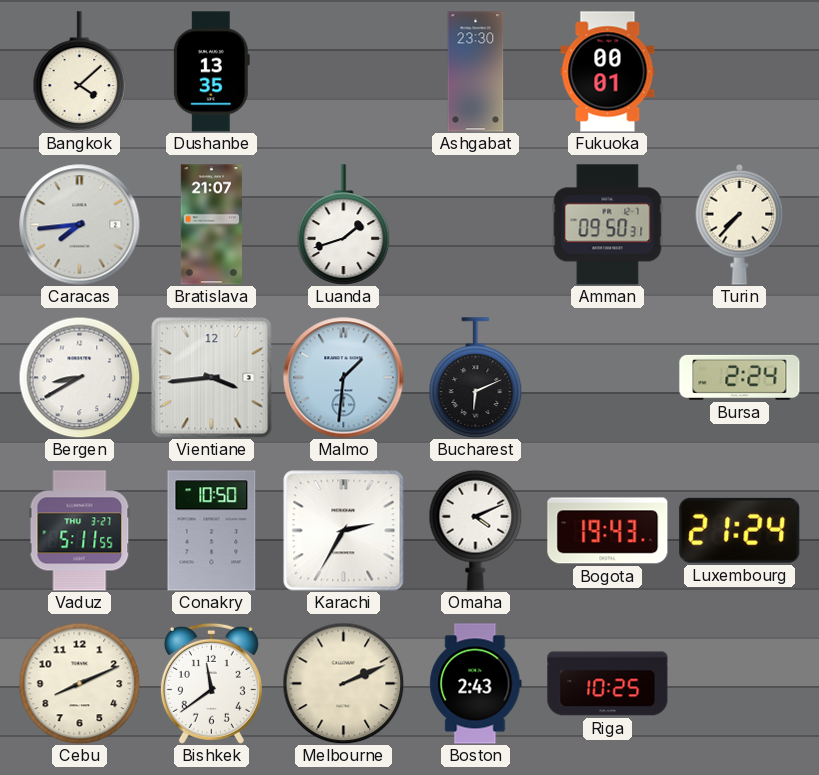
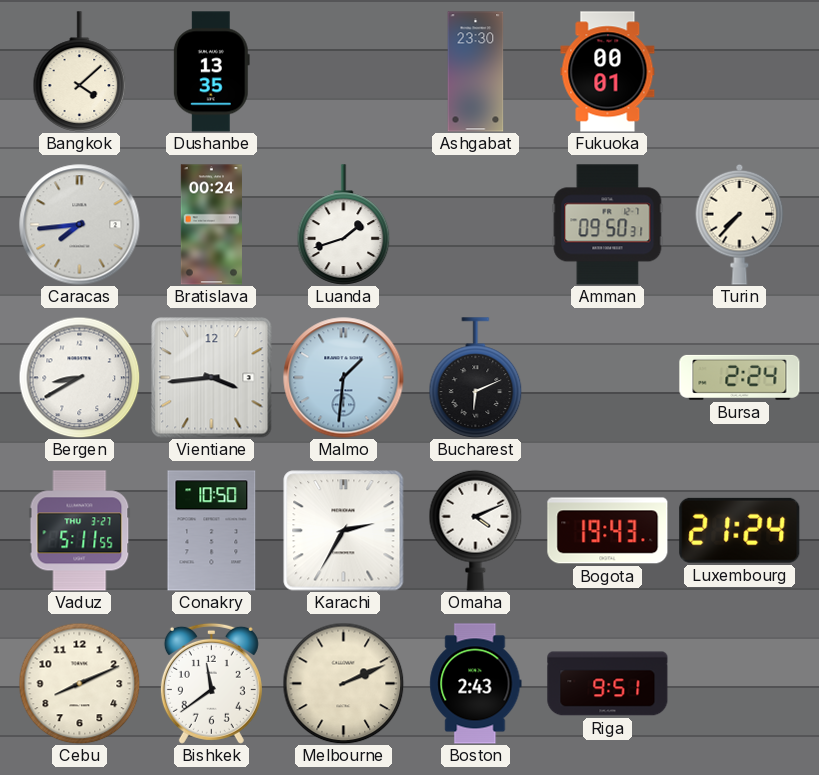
Bratislava: 21:07 -> 00:24
Riga: 10:25 -> 9:51
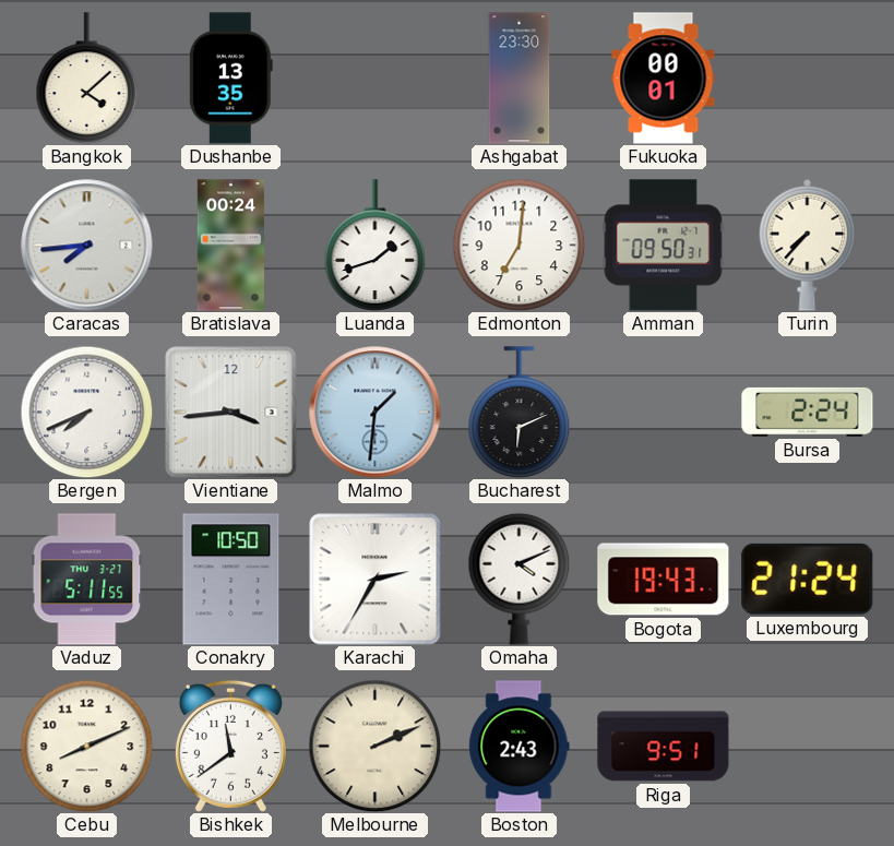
Edmonton: none -> 7:01
Bergen: 8:40 -> 7:41
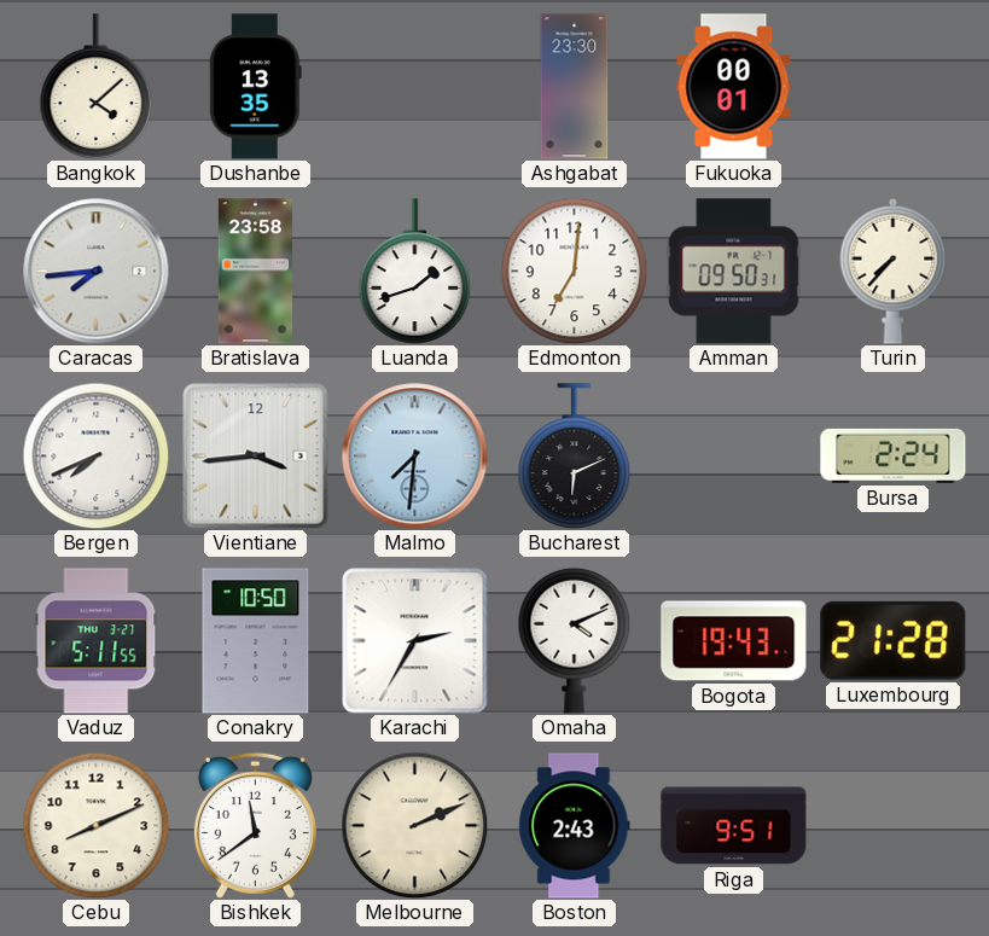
Bratislava: 00:24 -> 23:58
Malmo: 1:31 -> 7:31
Luxembourg: 21:24 -> 21:28
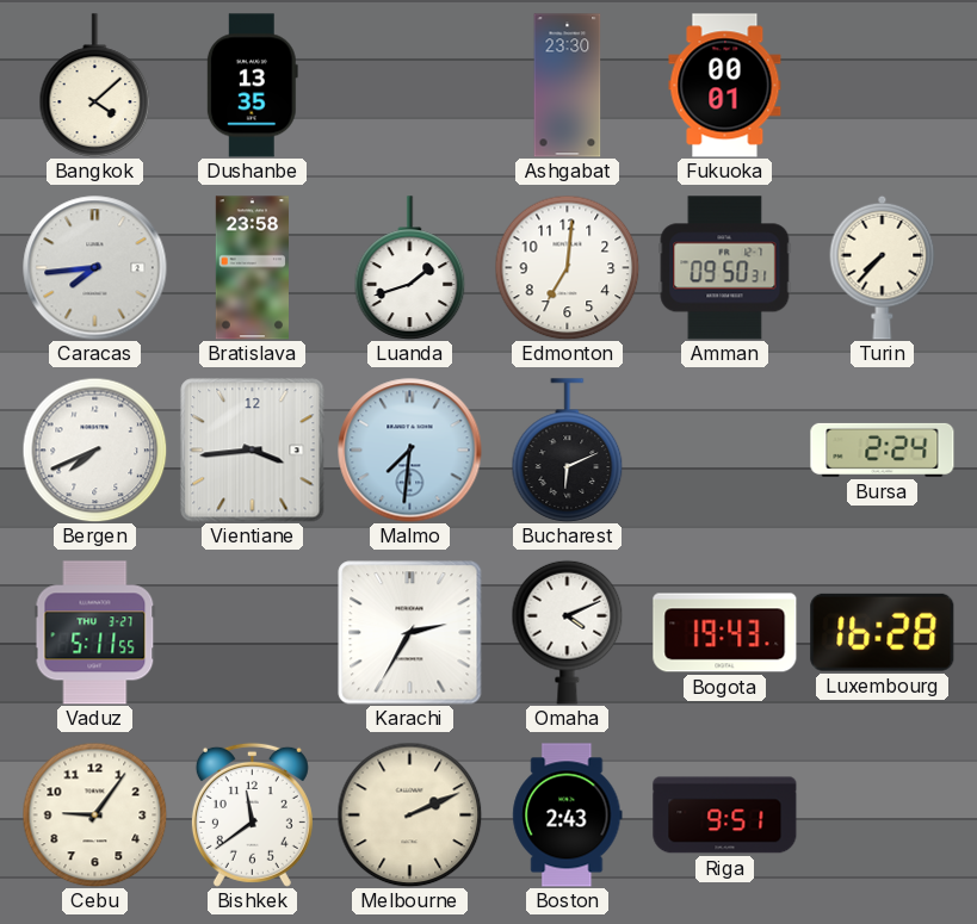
Conakry: 10:50 -> none
Luxembourg: 21:28 -> 16:28
Cebu: 8:11 -> 9:06
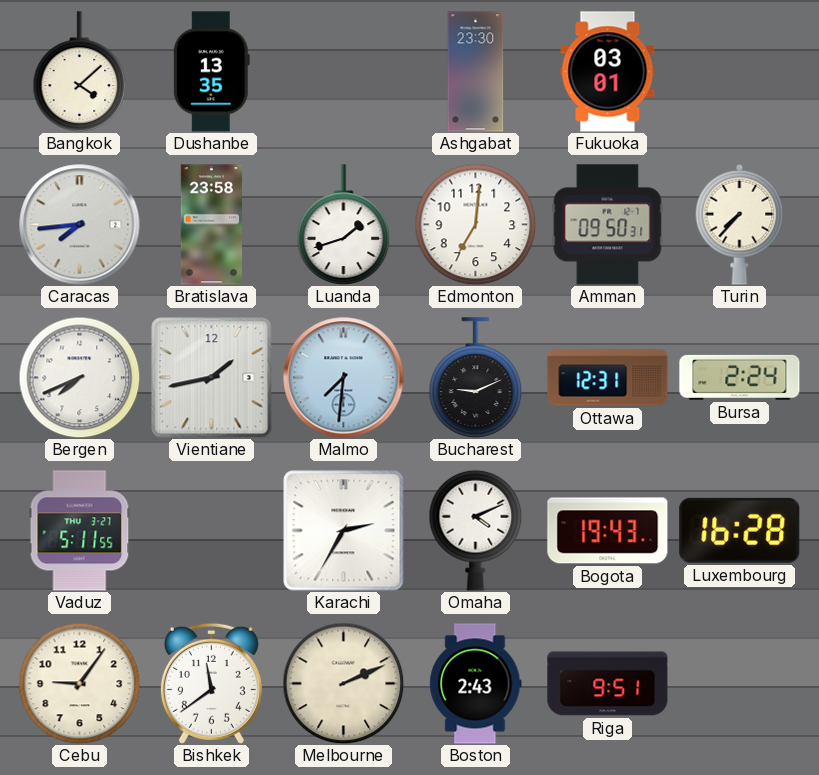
Fukuoka: 00:01 -> 03:01
Vientiane: 3:44 -> 1:43
Bucharest: 6:11 -> 9:11
Ottawa: none -> 12:31
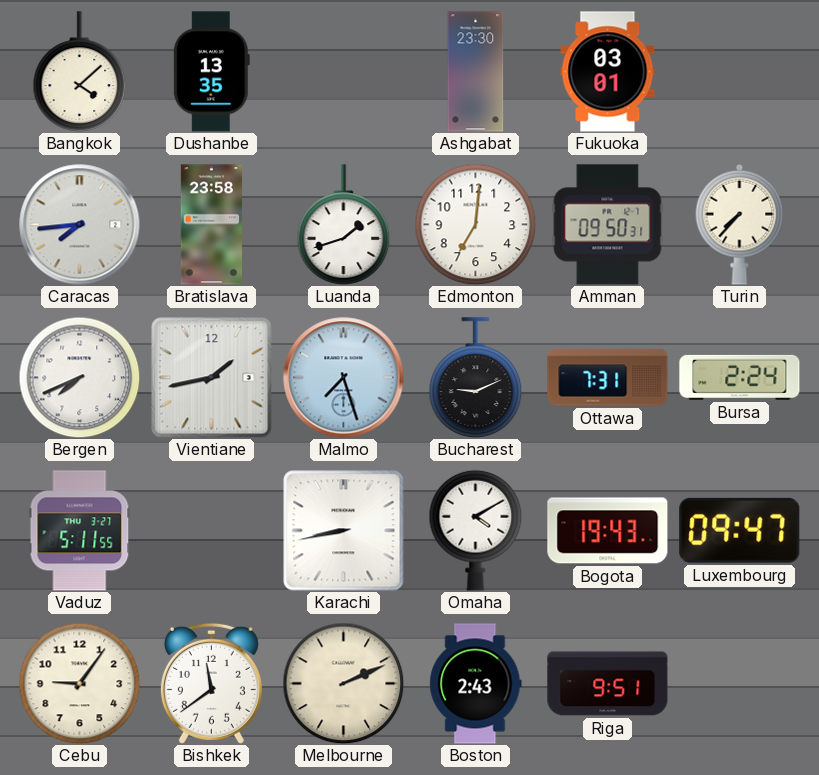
Malmo: 7:31 -> 7:27
Ottawa: 12:31 -> 7:31
Karachi: 2:35 -> 8:43
Omaha: 4:11 -> 4:10
Luxembourg: 16:28 -> 09:47
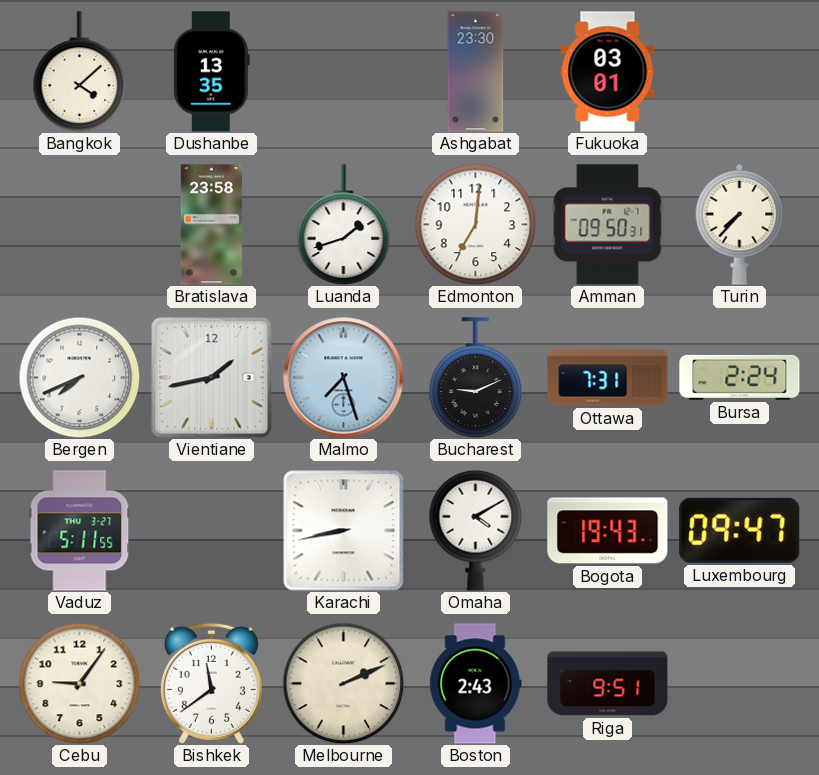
Caracas: 7:44 -> none
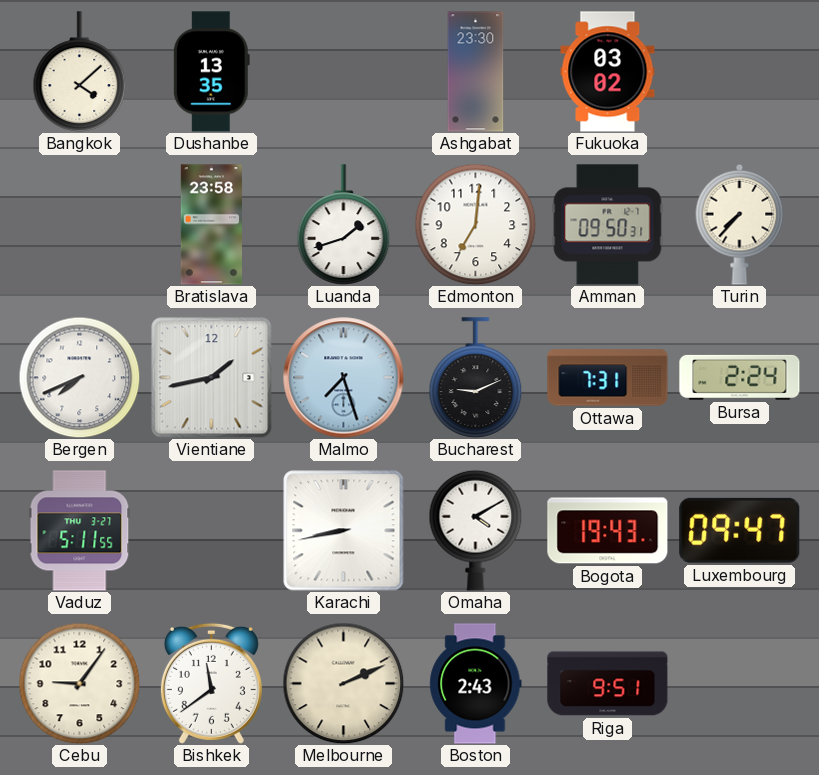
Fukuoka: 03:01 -> 03:02
